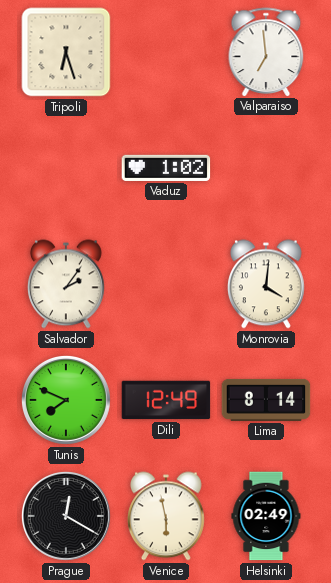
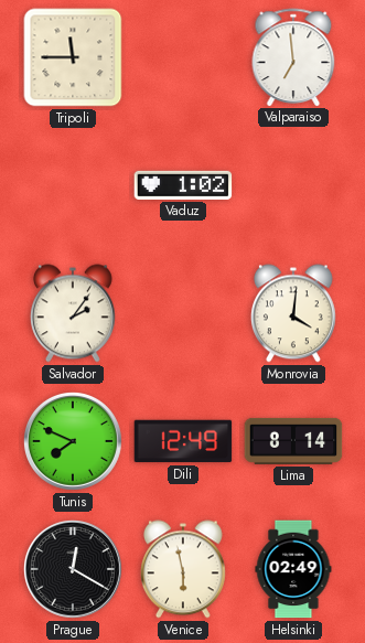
Tripoli: 6:27 -> 11:45
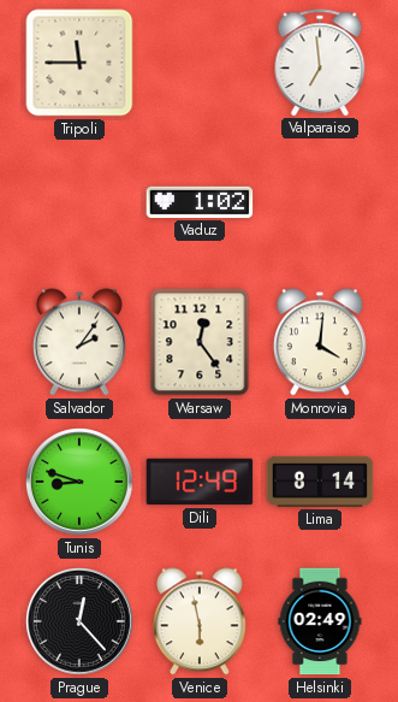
Warsaw: none -> 12:24
Tunis: 7:49 -> 8:48
Prague: 12:20 -> 12:23
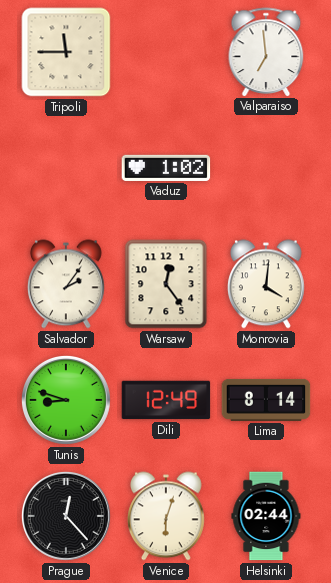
Venice: 5:58 -> 6:03
Helsinki: 02:49 -> 02:44
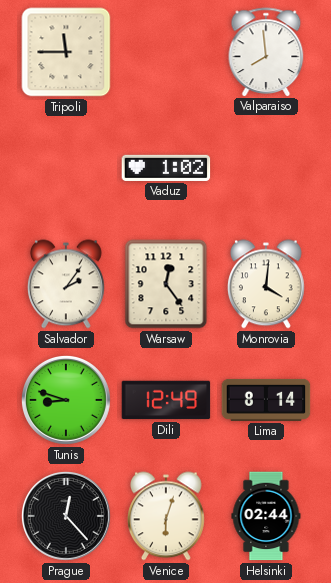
Valparaiso: 6:59 -> 7:59
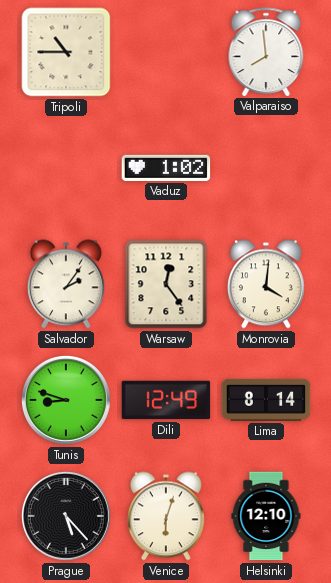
Tripoli: 11:45 -> 10:45
Prague: 12:23 -> 5:23
Helsinki: 02:44 -> 12:10
